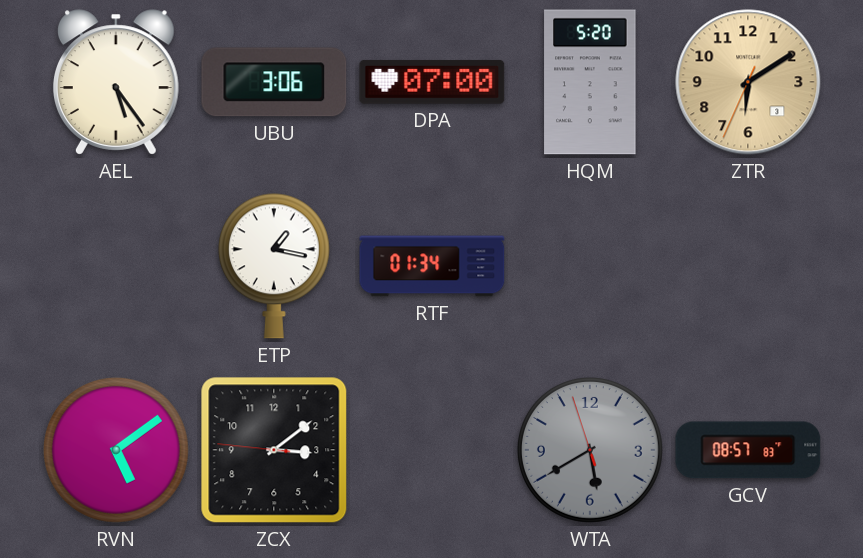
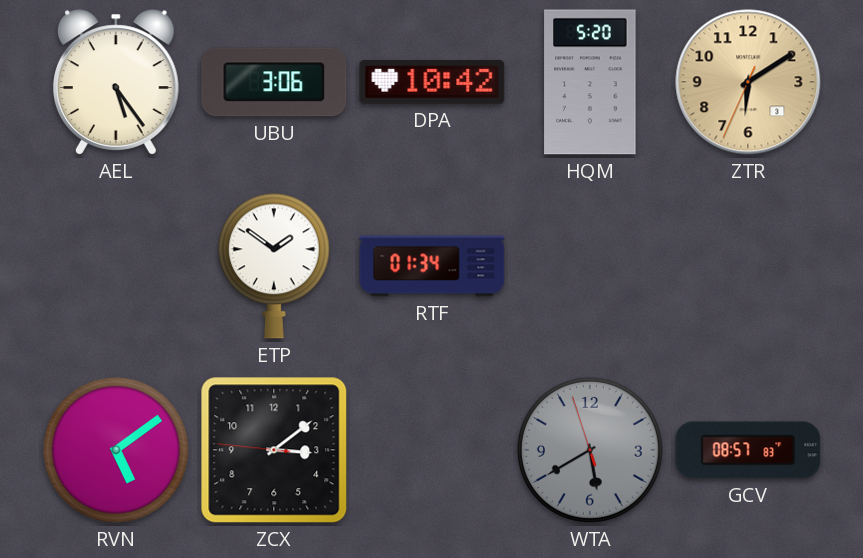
DPA: 07:00 -> 10:42
ETP: 1:17 -> 1:51
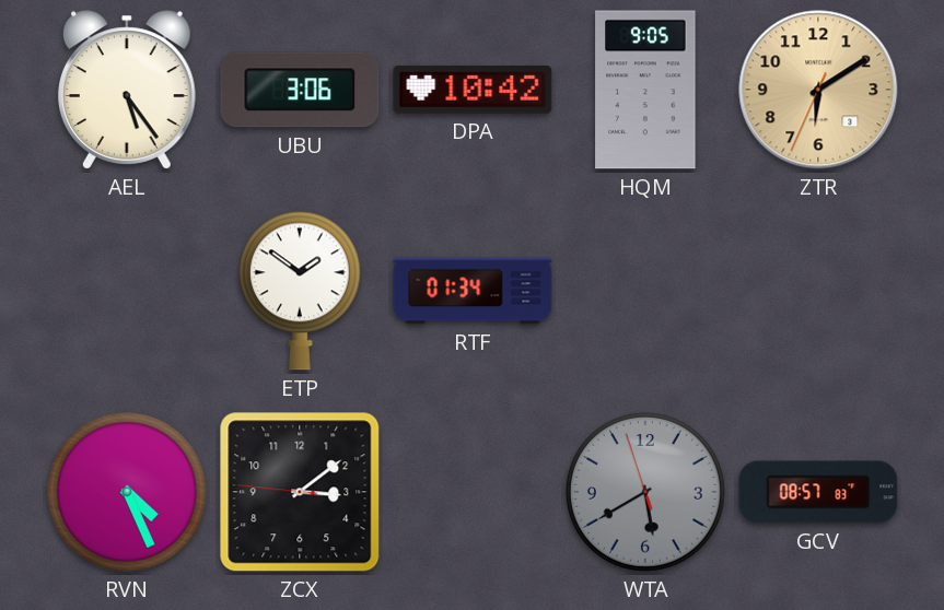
HQM: 5:20 -> 9:05
RVN: 5:09 -> 4:26
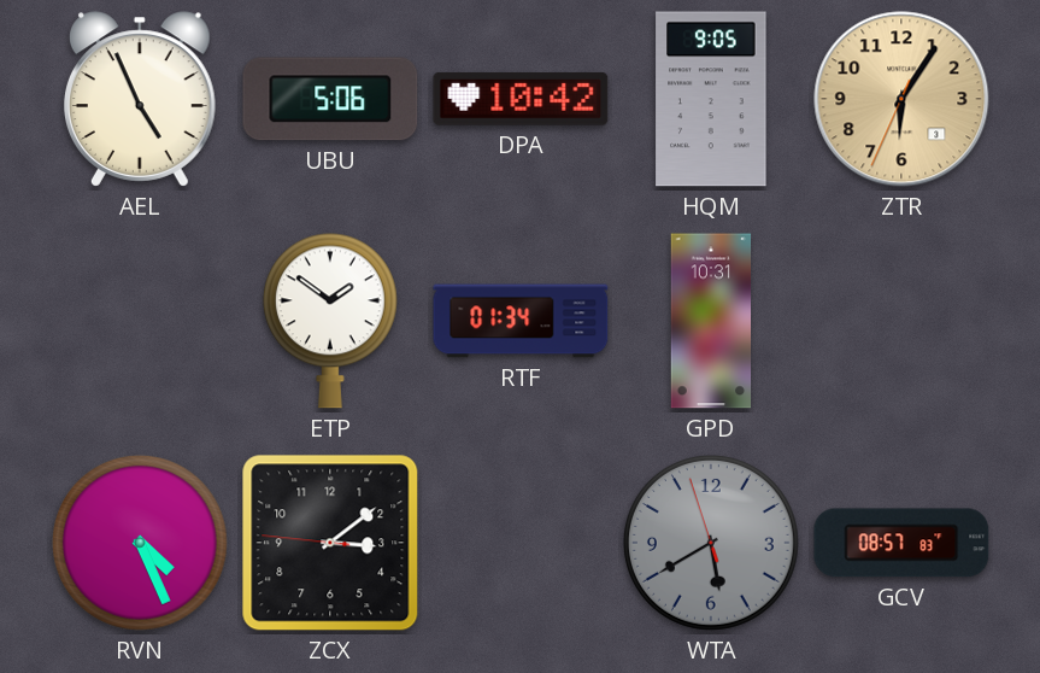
AEL: 5:24 -> 4:56
UBU: 3:06 -> 5:06
ZTR: 6:09 -> 6:05
GPD: none -> 10:31
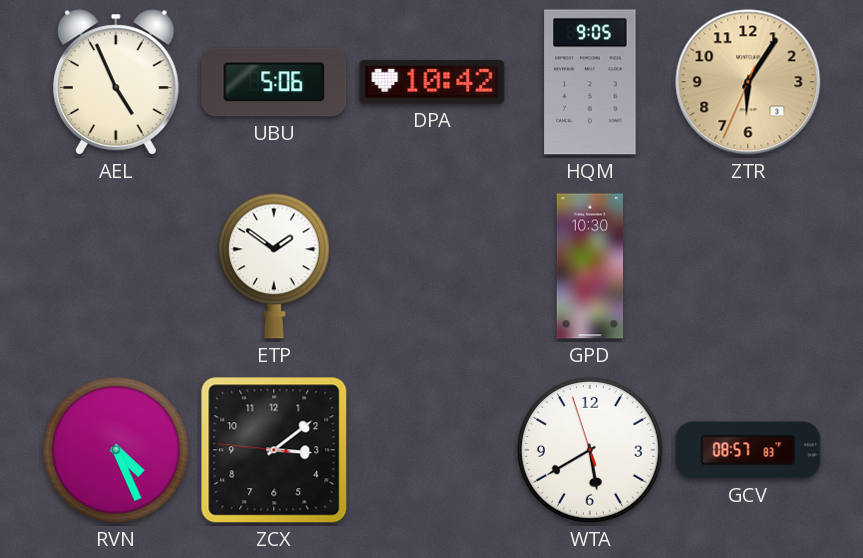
RTF: 01:34 -> none
GPD: 10:31 -> 10:30
WTA dial: grey -> white
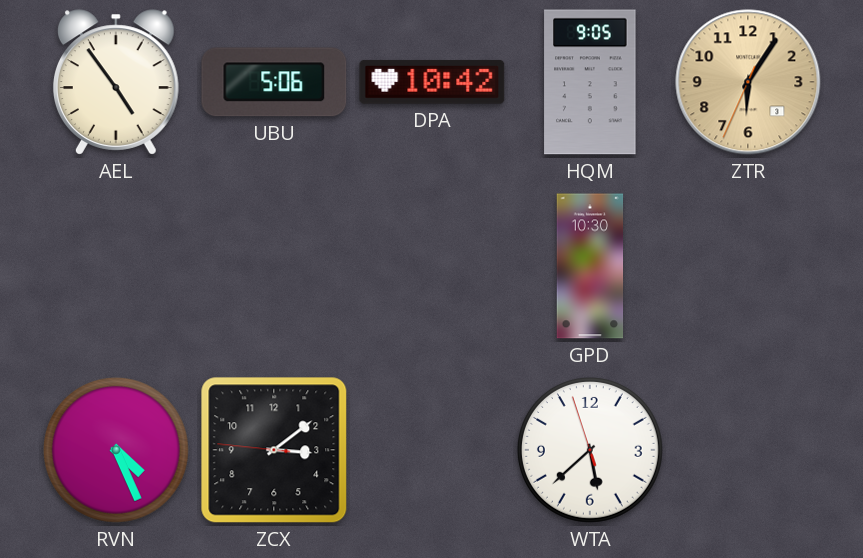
AEL: 4:56 -> 4:54
ETP: 1:51 -> none
WTA: 5:39 -> 5:37
GCV: 08:57 -> none
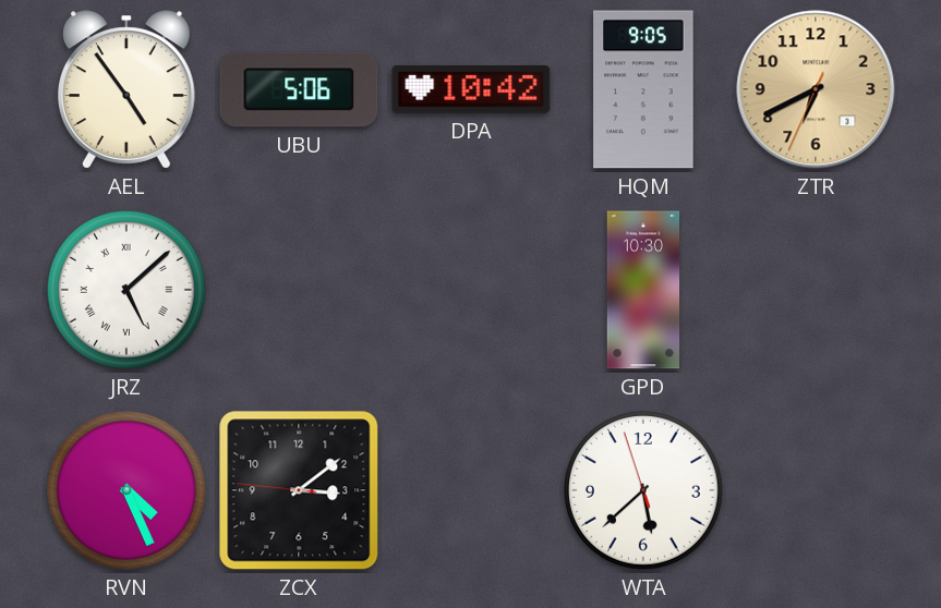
ZTR: 6:05 -> 6:40
JRZ: none -> 5:08
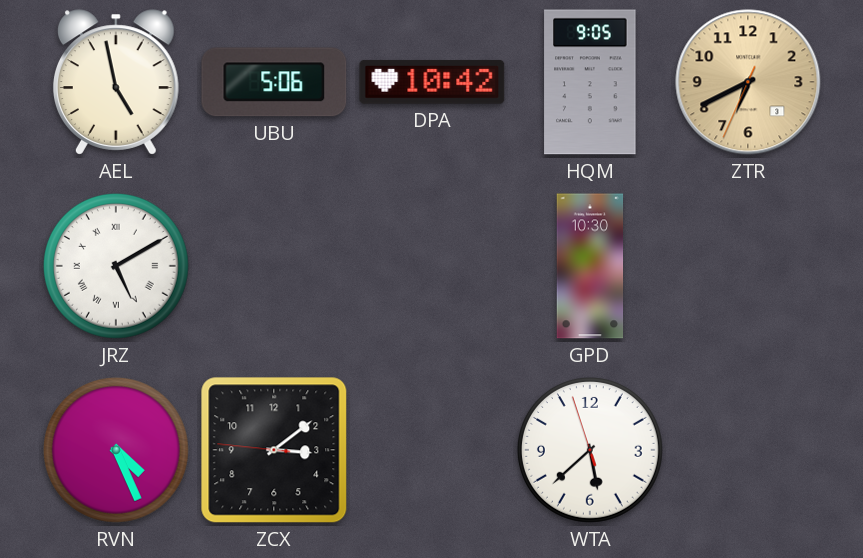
AEL: 4:54 -> 4:58
JRZ: 5:08 -> 5:10
